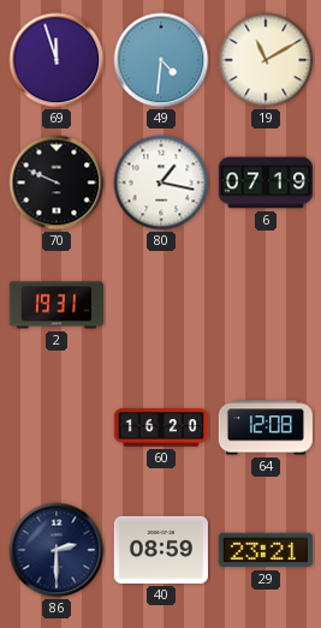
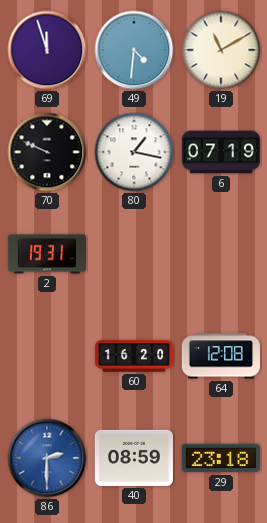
86 dial: navy -> blue
29: 23:21 -> 23:18
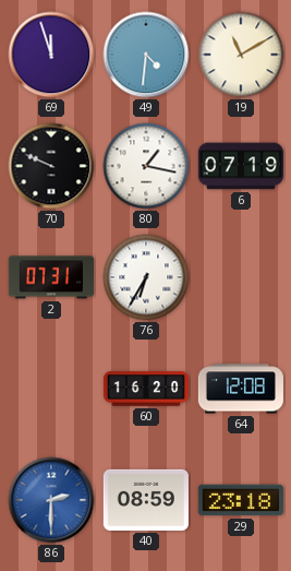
2: 19:31 -> 07:31
76: none -> 6:35
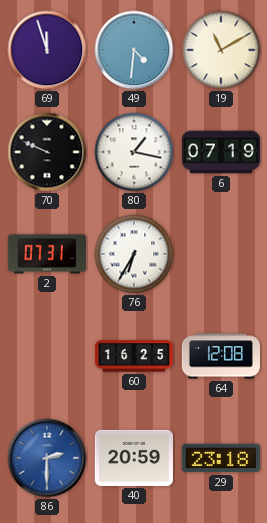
60: 16:20 -> 16:25
40: 08:59 -> 20:59
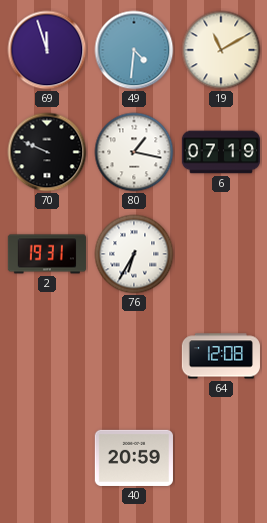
2: 07:31 -> 19:31
60: 16:25 -> none
86: 2:30 -> none
29: 23:18 -> none
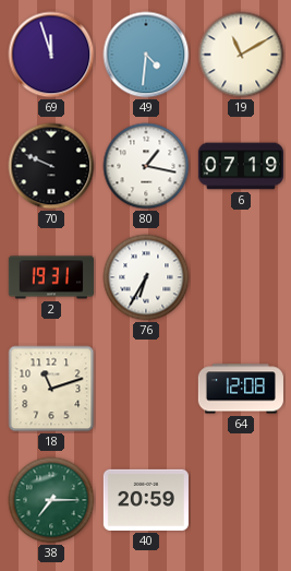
18: none -> 11:12
38: none -> 7:15
